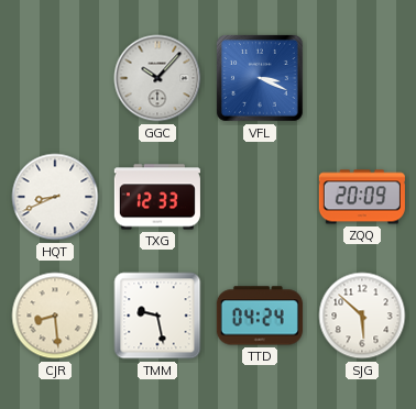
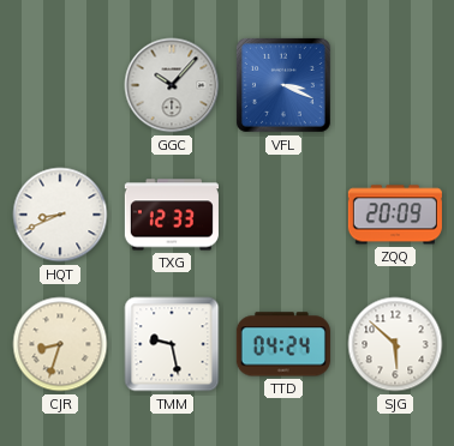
CJR: 8:29 -> 8:33
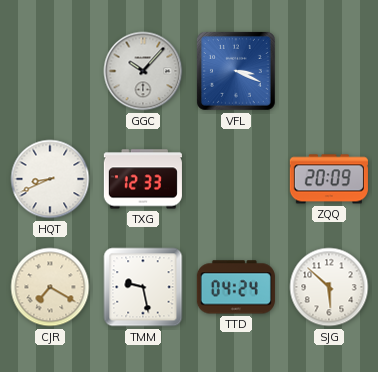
CJR: 8:33 -> 7:20
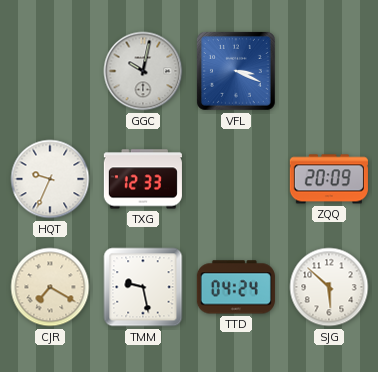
GGC: 10:07 -> 10:02
HQT: 8:41 -> 9:34
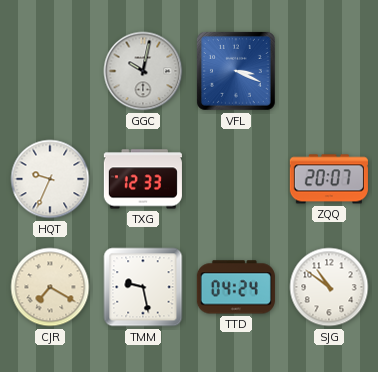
ZQQ: 20:09 -> 20:07
SJG: 5:52 -> 10:51
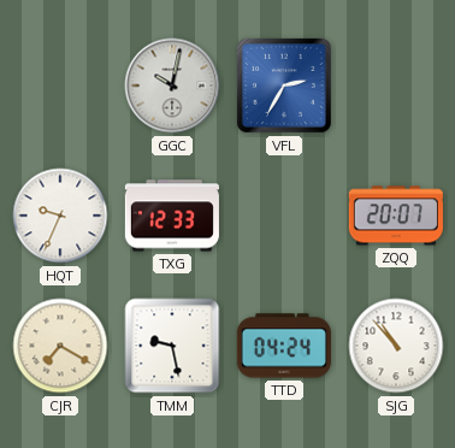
VFL: 3:19 -> 2:35
SJG: 10:51 -> 10:53
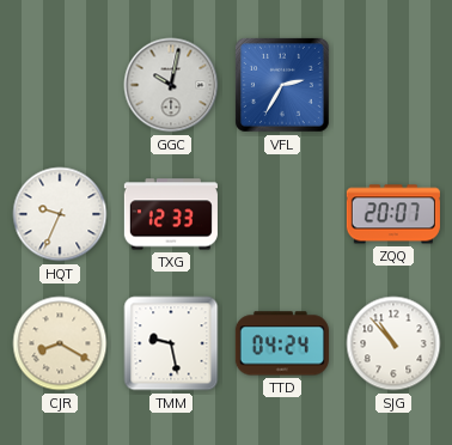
CJR: 7:20 -> 8:20
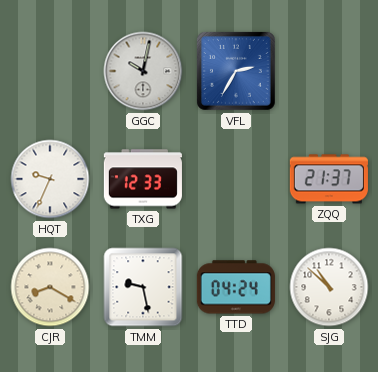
ZQQ: 20:07 -> 21:37
SJG: 10:53 -> 10:52
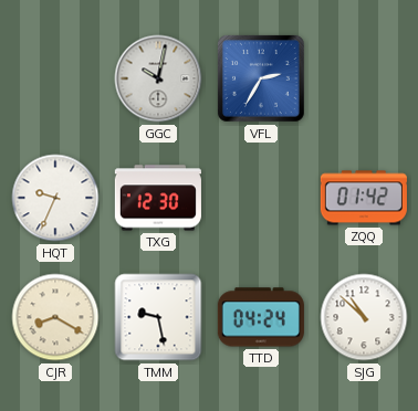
TXG: 12:33 -> 12:30
ZQQ: 21:37 -> 01:42
